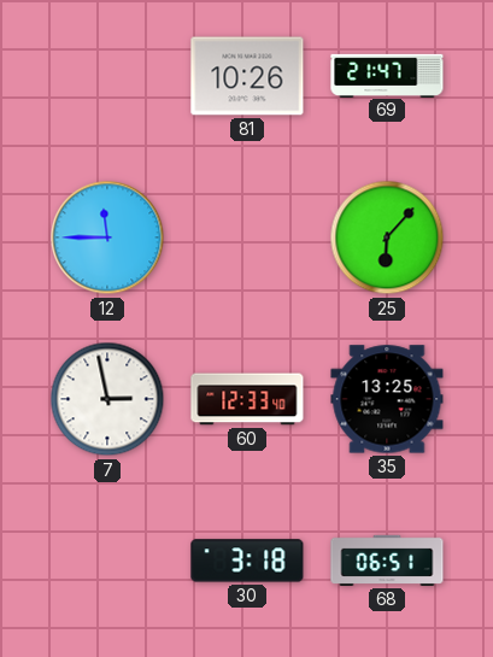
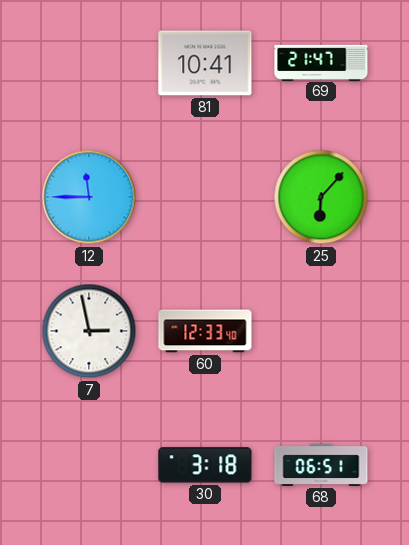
81: 10:26 -> 10:41
35: 13:25 -> none
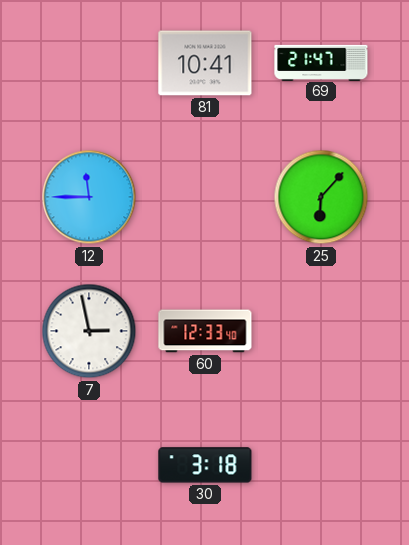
68: 06:51 -> none
